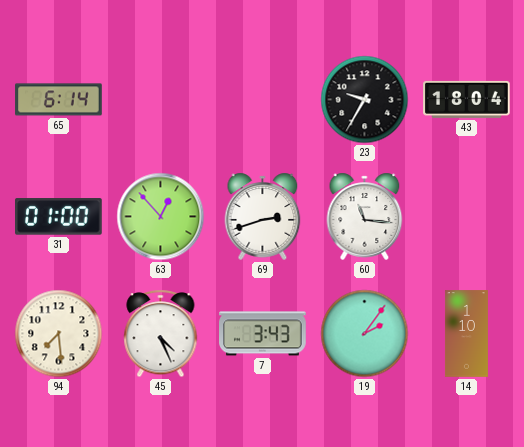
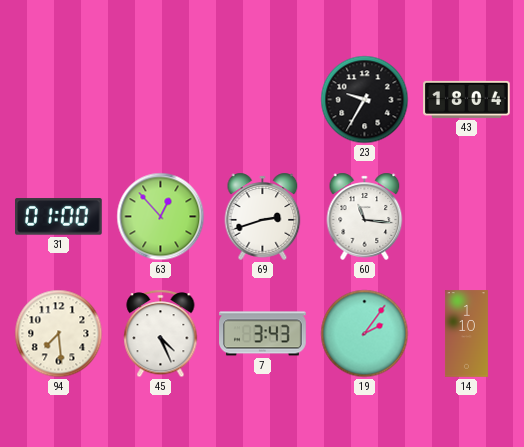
65: 6:14 -> none
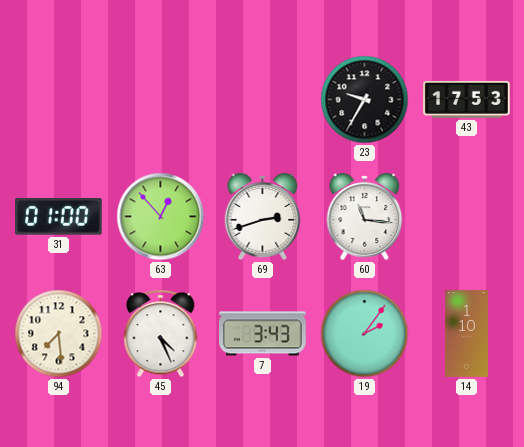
43: 18:04 -> 17:53
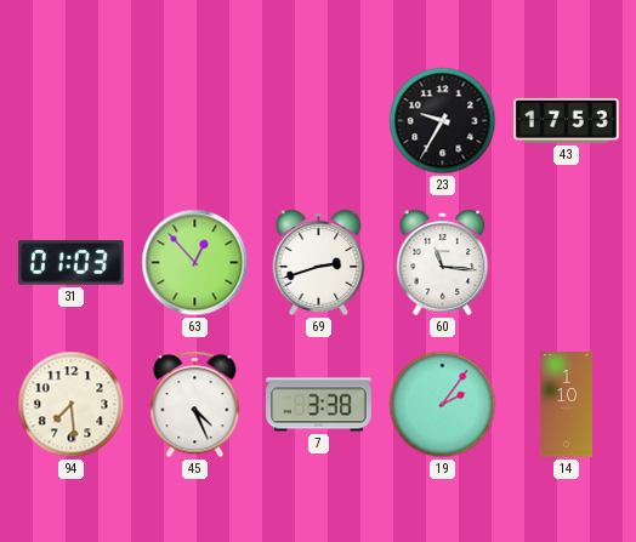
31: 01:00 -> 01:03
7: 3:43 -> 3:38
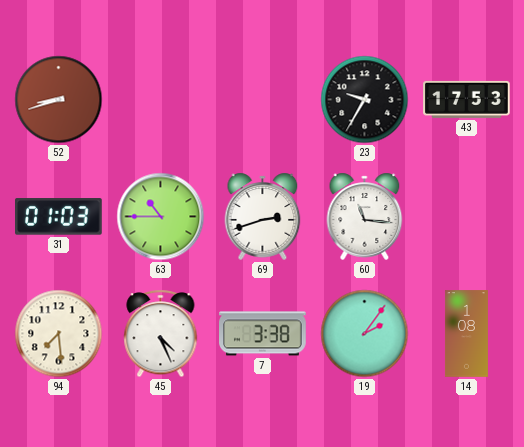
52: none -> 8:42
63: 12:53 -> 10:45
14: 1:10 -> 1:08
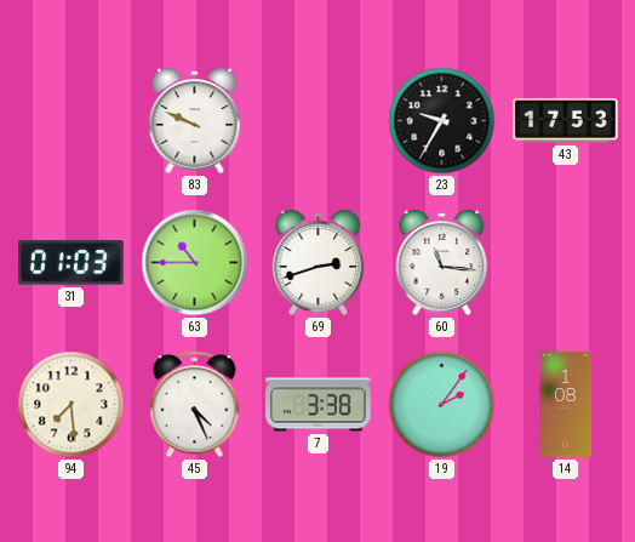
52: 8:42 -> none
83: none -> 9:49
